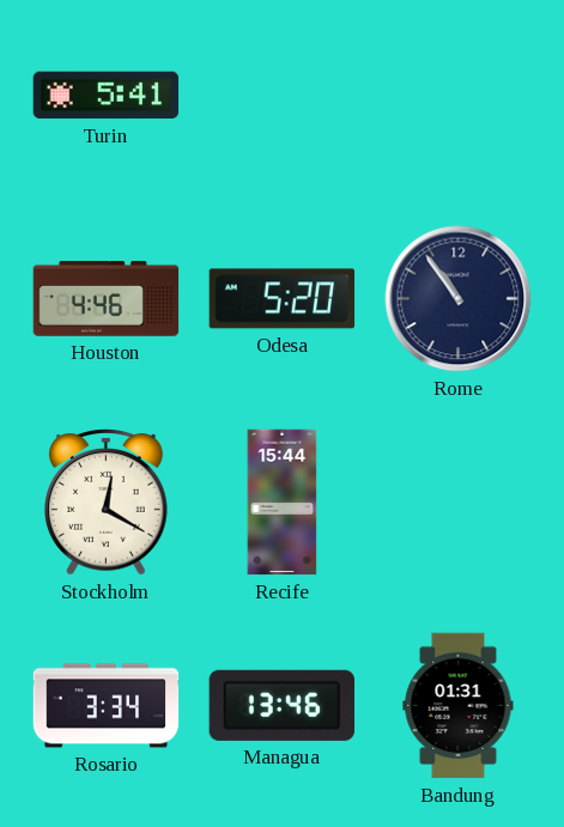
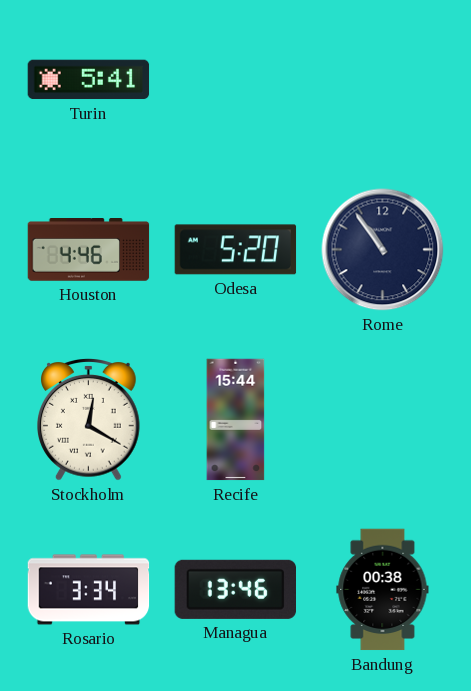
Bandung: 01:31 -> 00:38
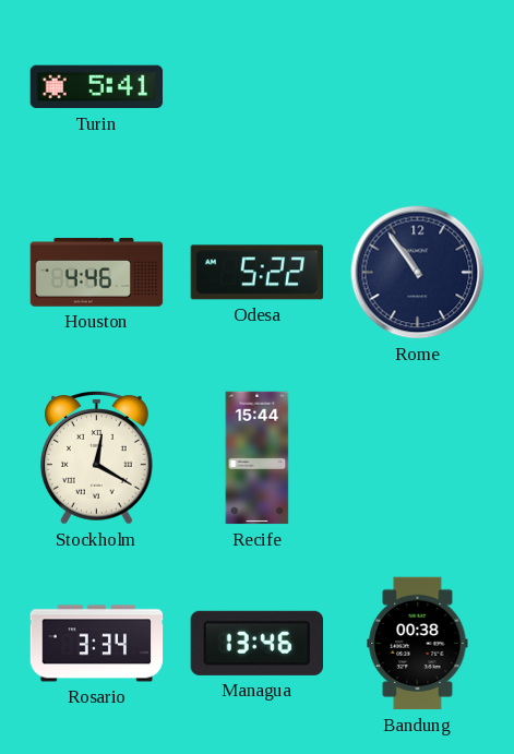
Odesa: 5:20 -> 5:22
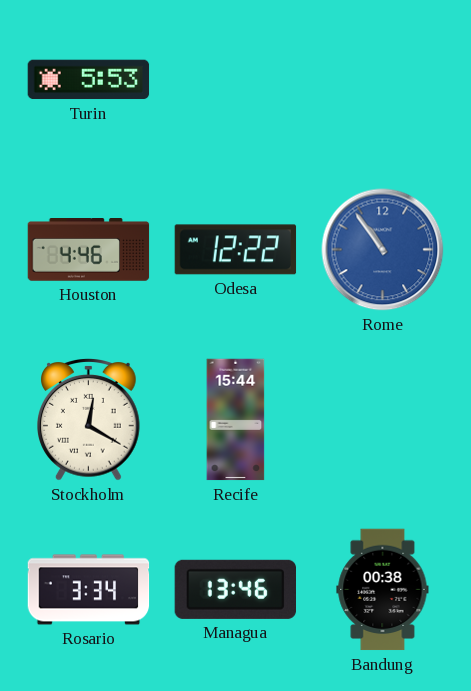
Turin: 5:41 -> 5:53
Odesa: 5:22 -> 12:22
Rome dial: navy -> blue
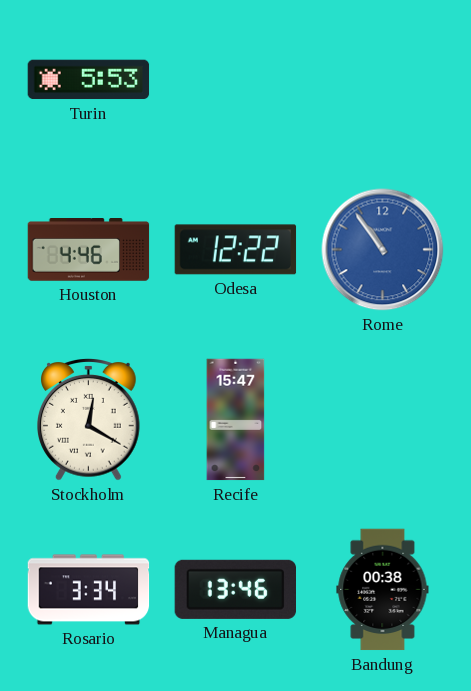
Recife: 15:44 -> 15:47
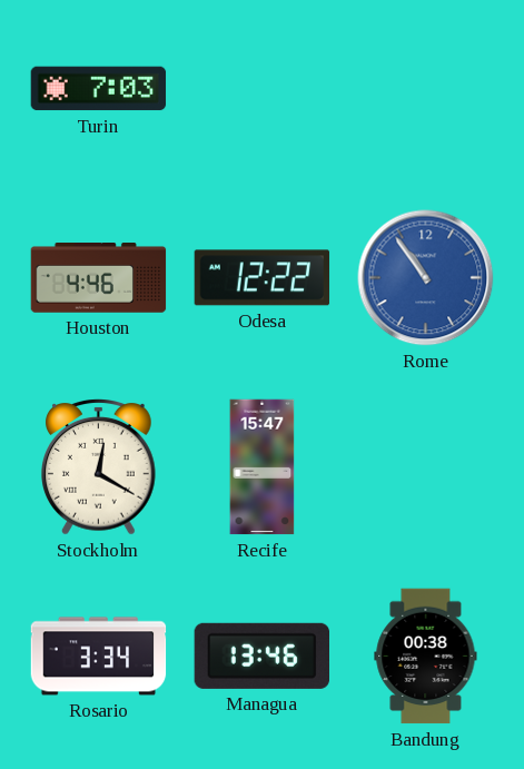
Turin: 5:53 -> 7:03
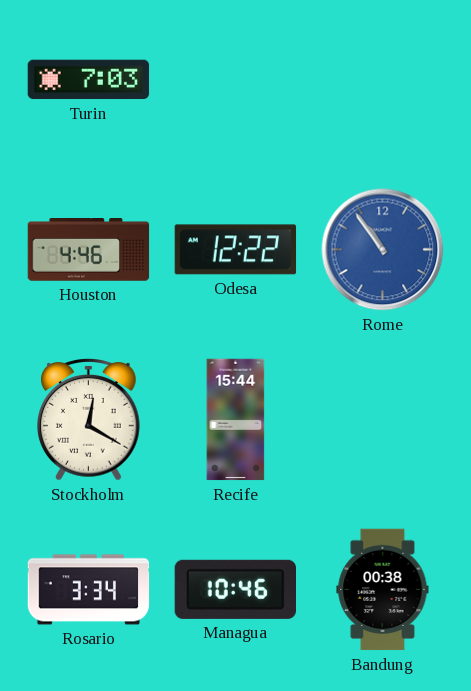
Recife: 15:47 -> 15:44
Managua: 13:46 -> 10:46
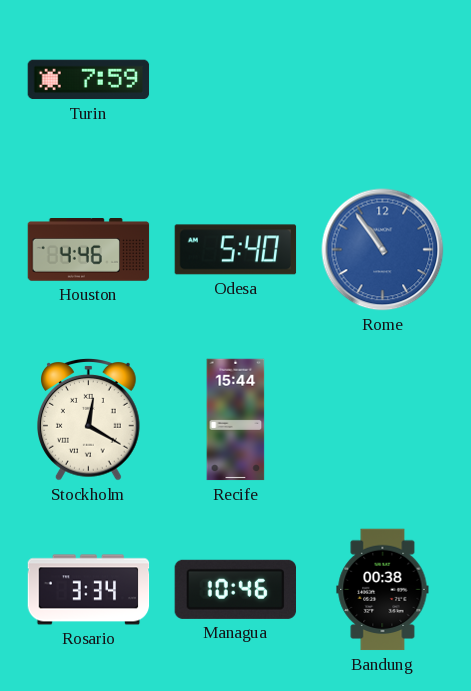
Turin: 7:03 -> 7:59
Odesa: 12:22 -> 5:40
